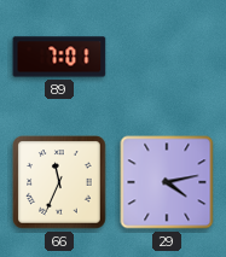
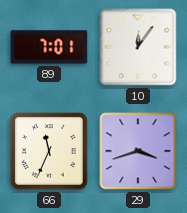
10: none -> 12:06
29: 4:13 -> 3:42
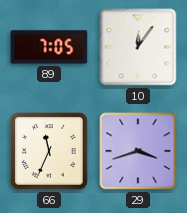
89: 7:01 -> 7:05
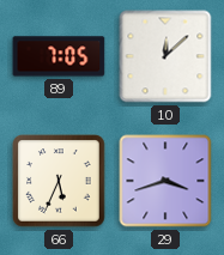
10: 12:06 -> 12:08
66: 11:34 -> 5:34
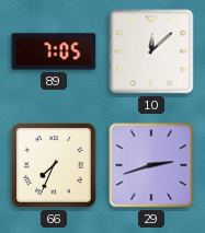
66: 5:34 -> 7:34
29: 3:42 -> 2:42
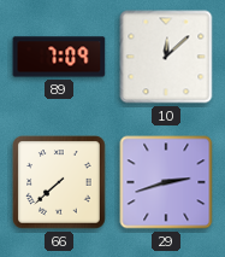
89: 7:05 -> 7:09
66: 7:34 -> 7:38
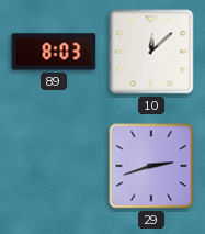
89: 7:09 -> 8:03
66: 7:38 -> none
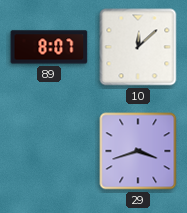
89: 8:03 -> 8:07
29: 2:42 -> 3:42
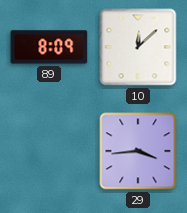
89: 8:07 -> 8:09
29: 3:42 -> 3:44
